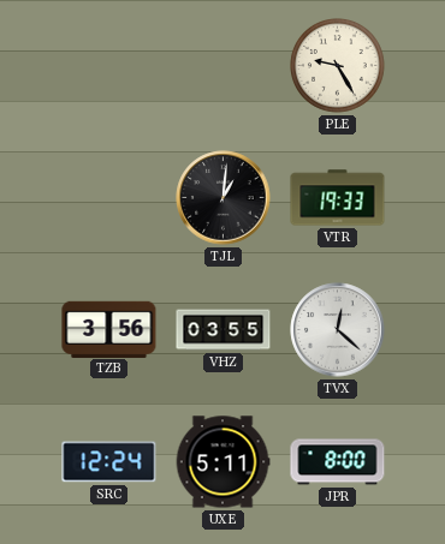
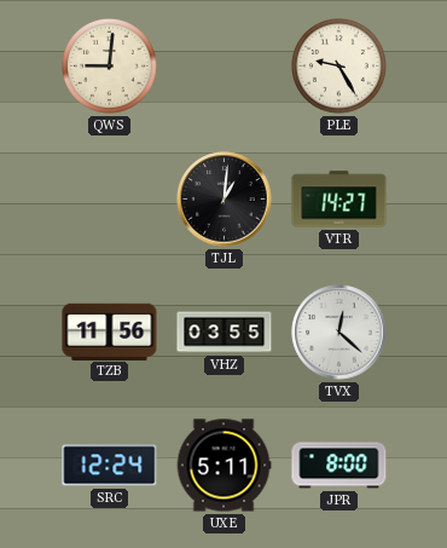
QWS: none -> 9:01
VTR: 19:33 -> 14:27
TZB: 3:56 -> 11:56
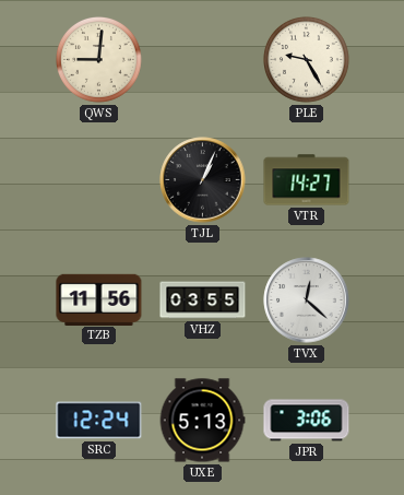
TJL: 1:01 -> 1:04
UXE: 5:11 -> 5:13
JPR: 8:00 -> 3:06
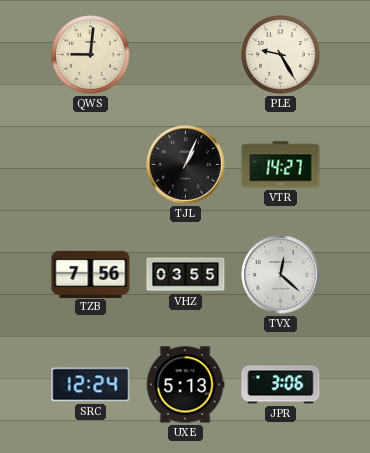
TZB: 11:56 -> 7:56
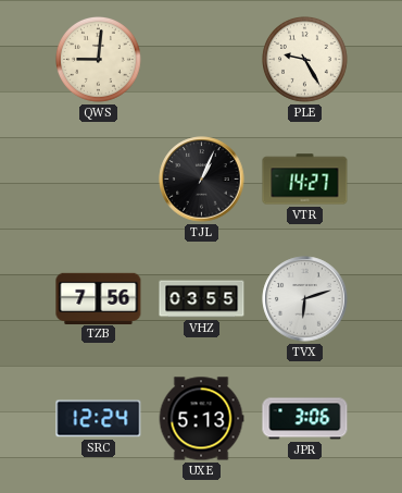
TVX: 12:22 -> 6:12
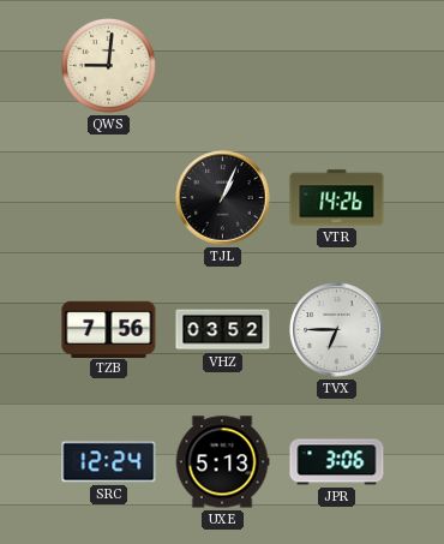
PLE: 9:25 -> none
VTR: 14:27 -> 14:26
VHZ: 03:55 -> 03:52
TVX: 6:12 -> 6:45
